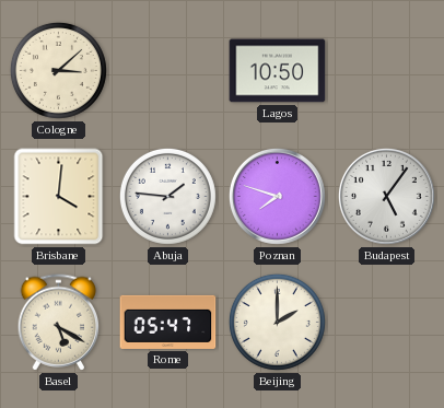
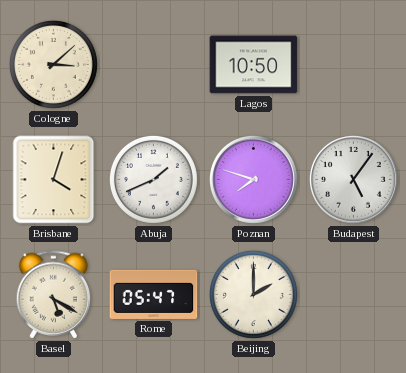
Brisbane: 4:01 -> 4:03
Abuja: 1:46 -> 1:41
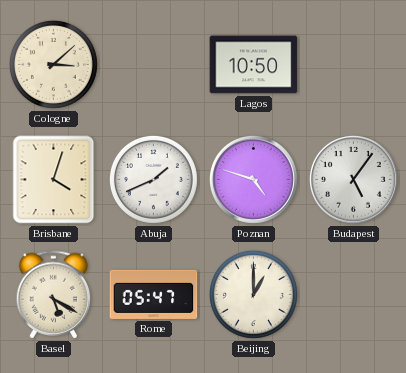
Poznan: 7:48 -> 4:48
Beijing: 2:00 -> 1:00
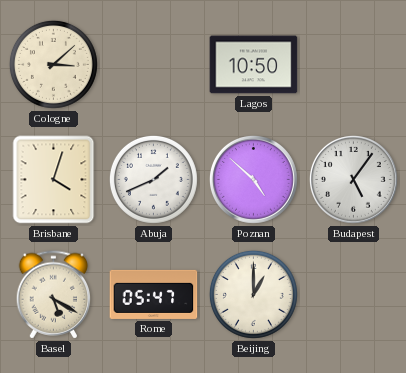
Poznan: 4:48 -> 4:52
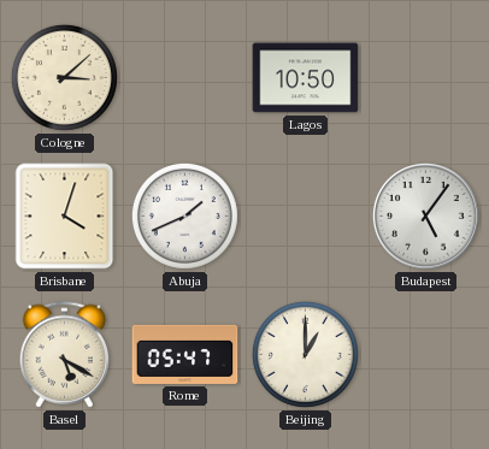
Poznan: 4:52 -> none
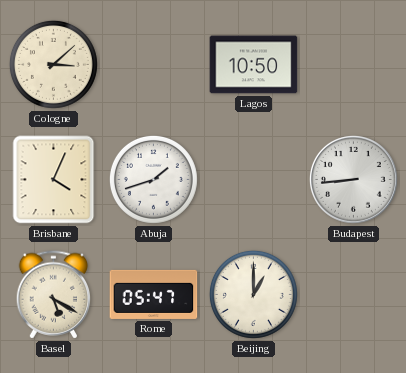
Brisbane: 4:03 -> 4:04
Abuja: 1:41 -> 1:42
Budapest: 5:06 -> 8:44
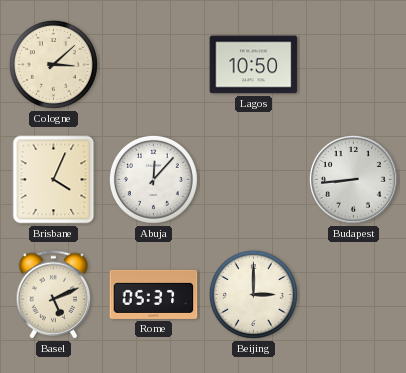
Abuja: 1:42 -> 12:07
Basel: 5:20 -> 5:11
Rome: 05:47 -> 05:37
Beijing: 1:00 -> 3:00
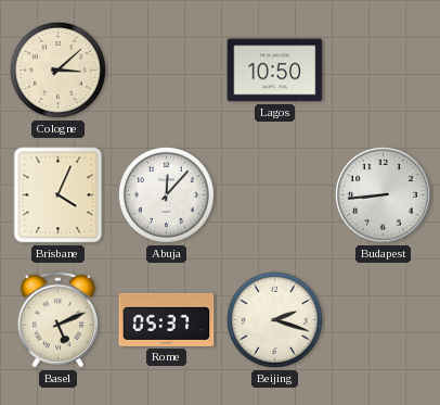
Beijing: 3:00 -> 2:18
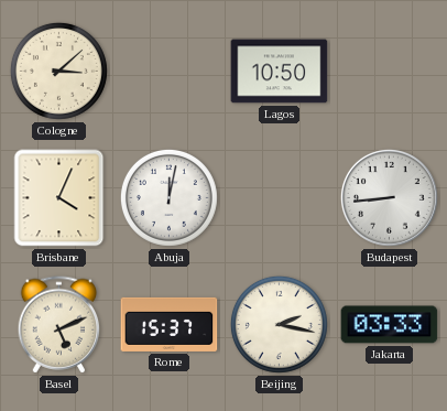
Abuja: 12:07 -> 12:02
Rome: 05:37 -> 15:37
Beijing: 2:18 -> 2:17
Jakarta: none -> 03:33
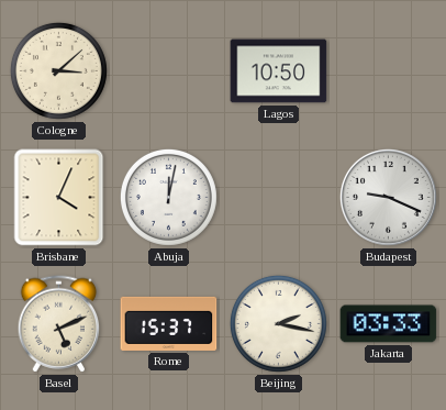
Budapest: 8:44 -> 9:19
